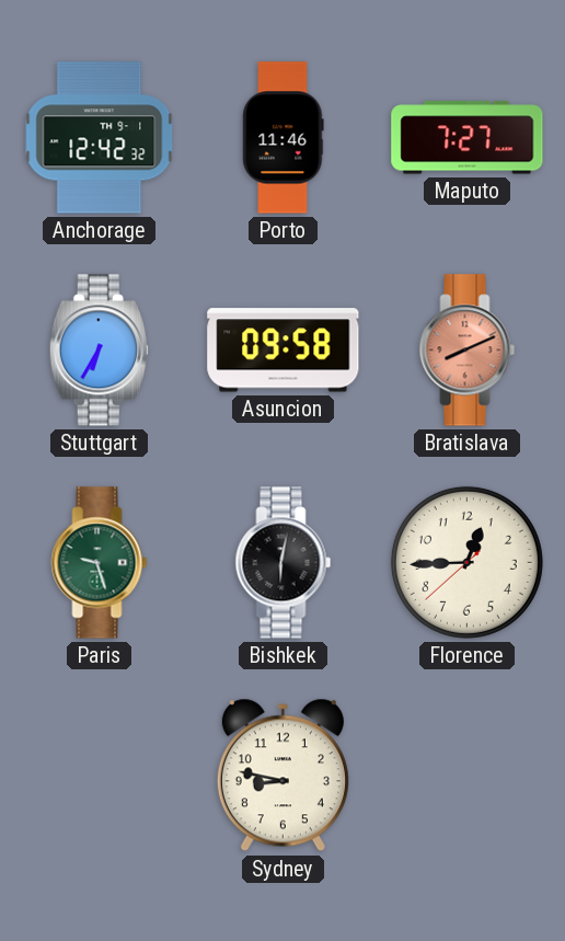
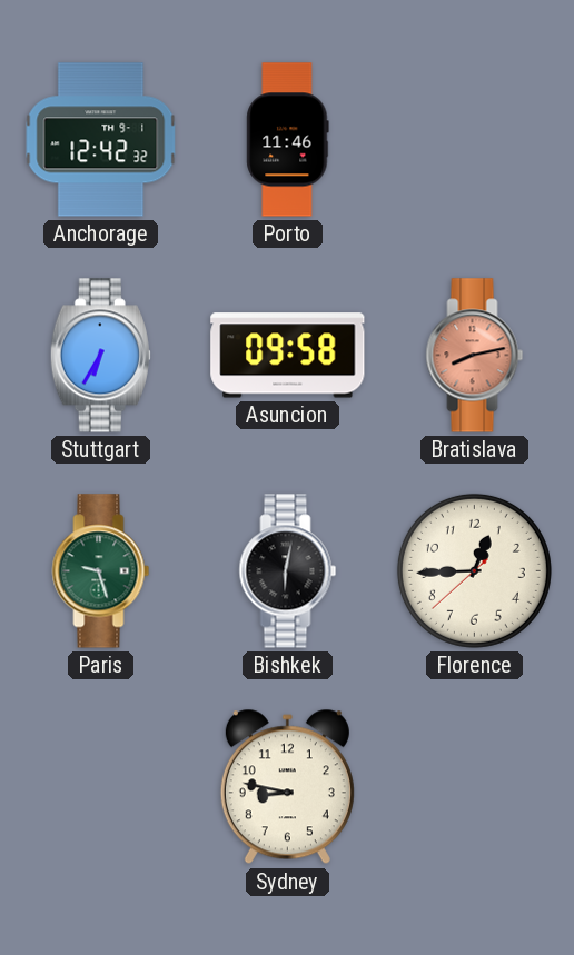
Maputo: 7:27 -> none
Bratislava: 8:11 -> 8:13
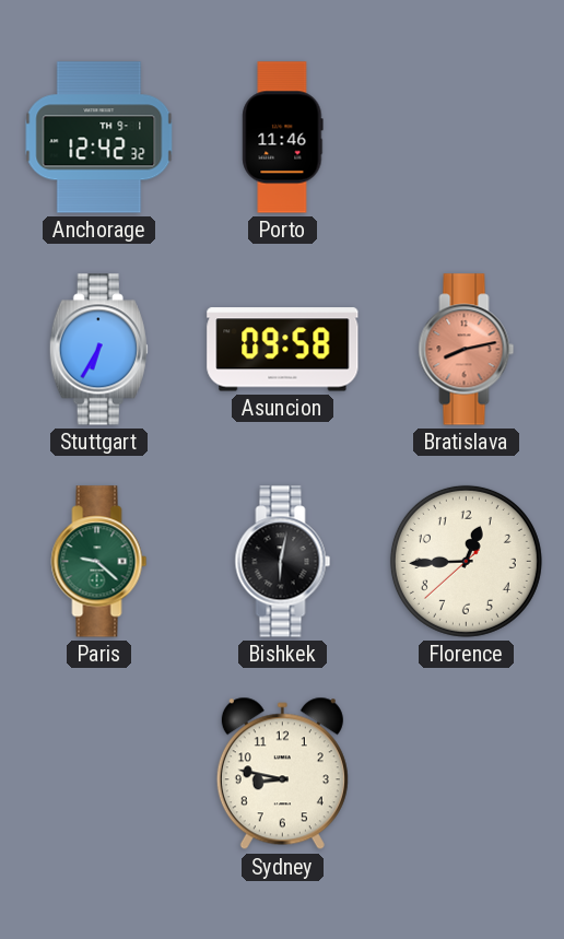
Paris: 9:27 -> 9:22
